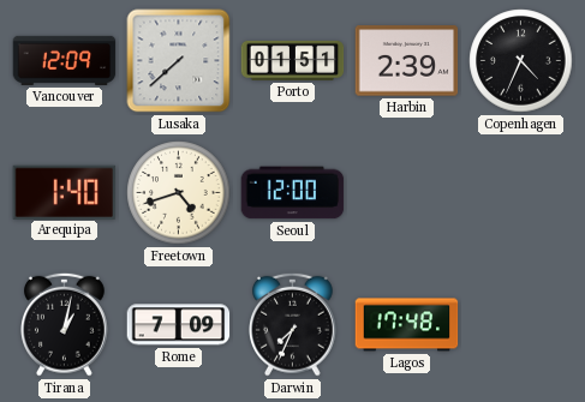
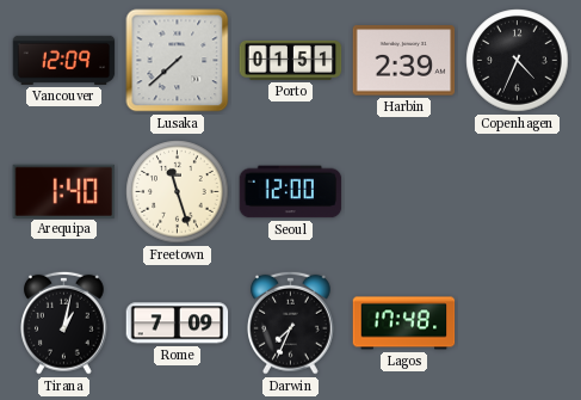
Freetown: 4:42 -> 11:27
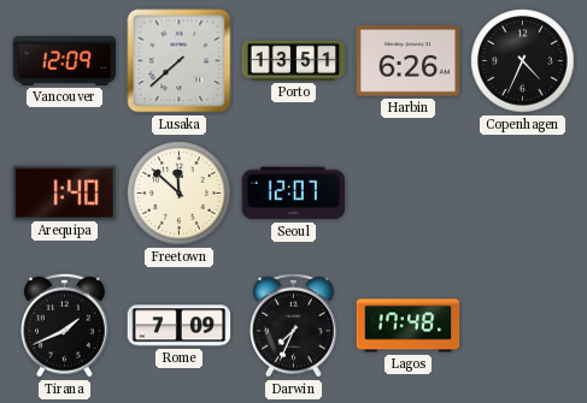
Porto: 01:51 -> 13:51
Harbin: 2:39 -> 6:26
Freetown: 11:27 -> 11:52
Seoul: 12:00 -> 12:07
Tirana: 1:02 -> 1:41
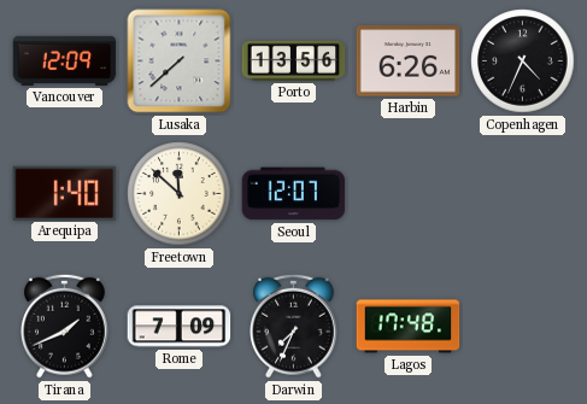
Porto: 13:51 -> 13:56
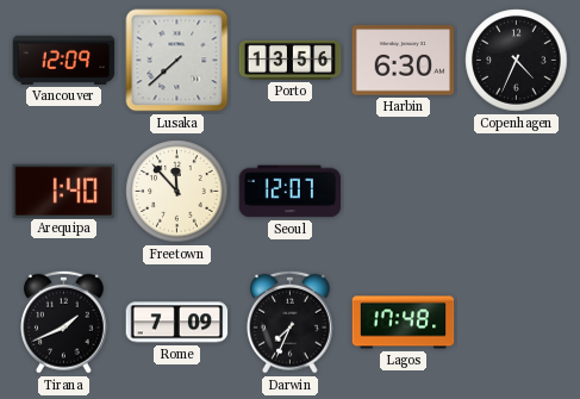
Harbin: 6:26 -> 6:30
Freetown: 11:52 -> 11:53
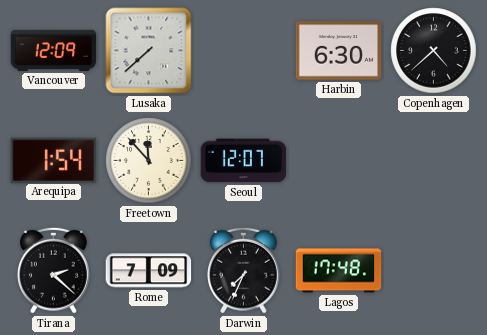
Porto: 13:56 -> none
Copenhagen: 4:34 -> 4:38
Arequipa: 1:40 -> 1:54
Tirana: 1:41 -> 2:22
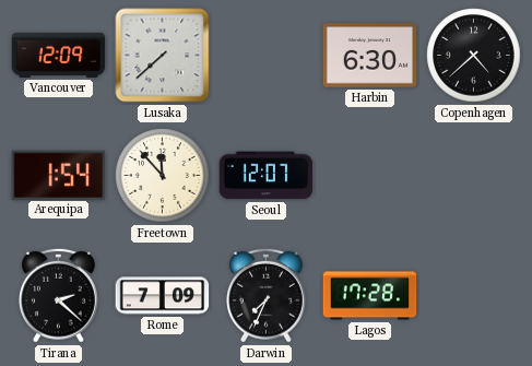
Lagos: 17:48 -> 17:28
